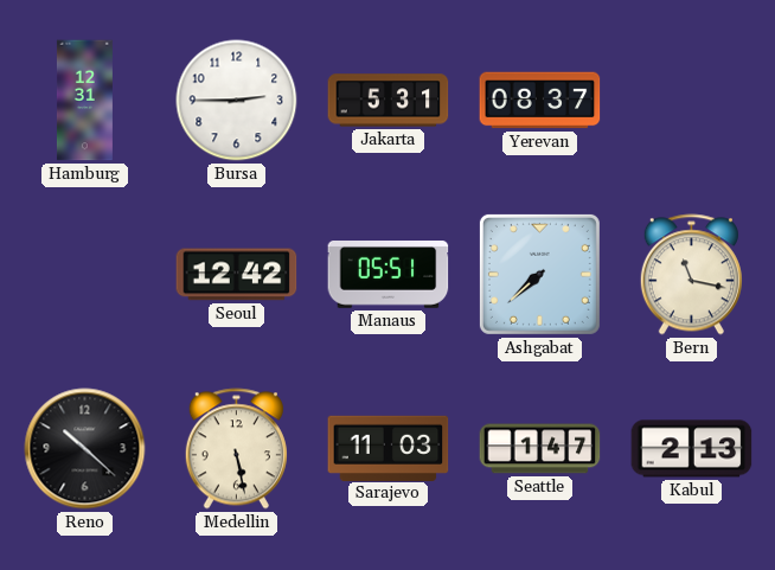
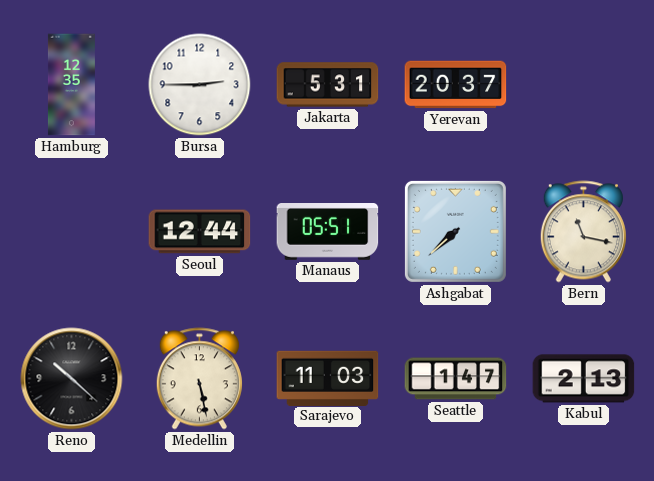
Hamburg: 12:31 -> 12:35
Yerevan: 08:37 -> 20:37
Seoul: 12:42 -> 12:44
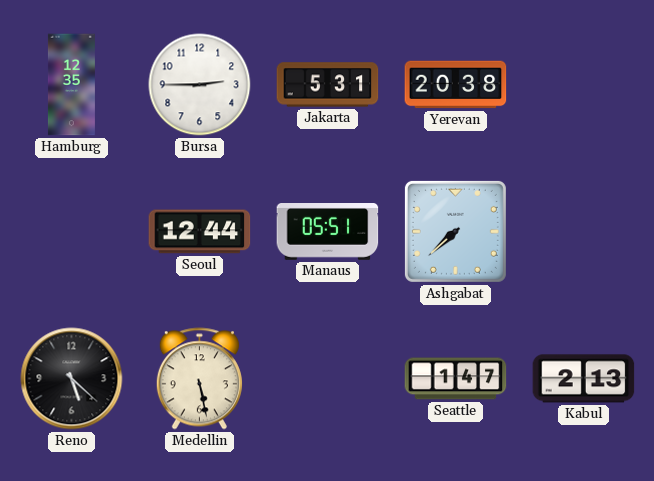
Yerevan: 20:37 -> 20:38
Bern: 11:17 -> none
Reno: 10:22 -> 5:22
Sarajevo: 11:03 -> none
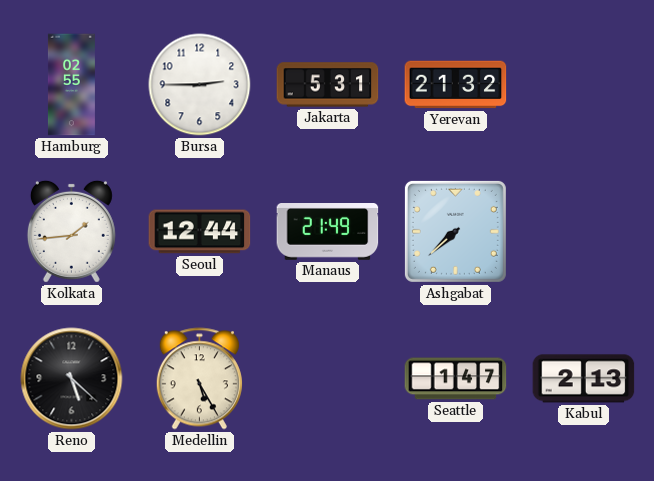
Hamburg: 12:35 -> 02:55
Yerevan: 20:38 -> 21:32
Kolkata: none -> 1:44
Manaus: 05:51 -> 21:49
Medellin: 5:28 -> 5:25
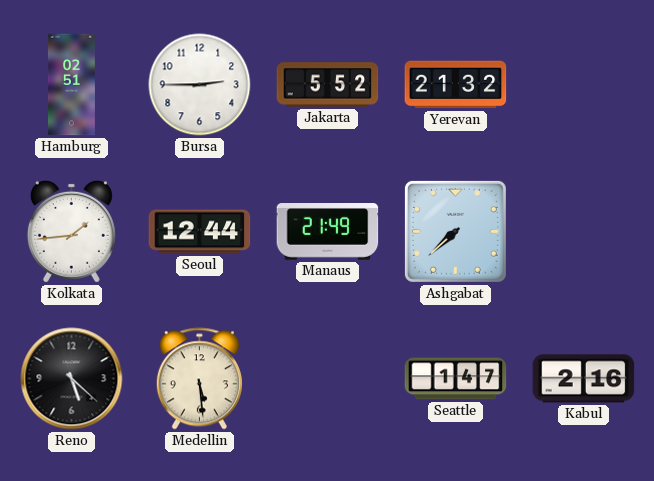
Hamburg: 02:55 -> 02:51
Jakarta: 5:31 -> 5:52
Medellin: 5:25 -> 5:29
Kabul: 2:13 -> 2:16
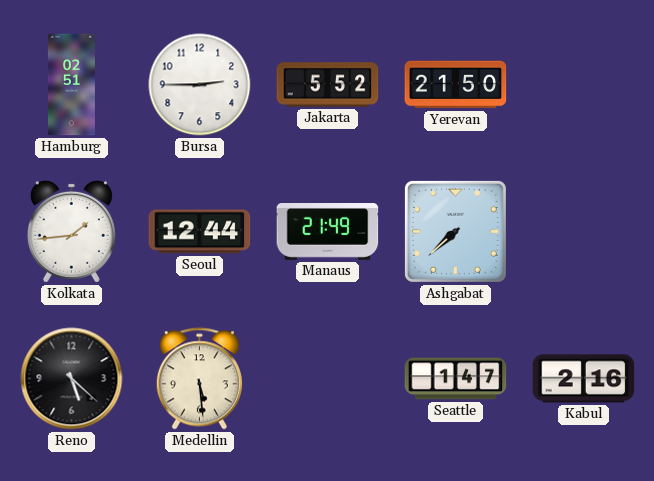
Yerevan: 21:32 -> 21:50
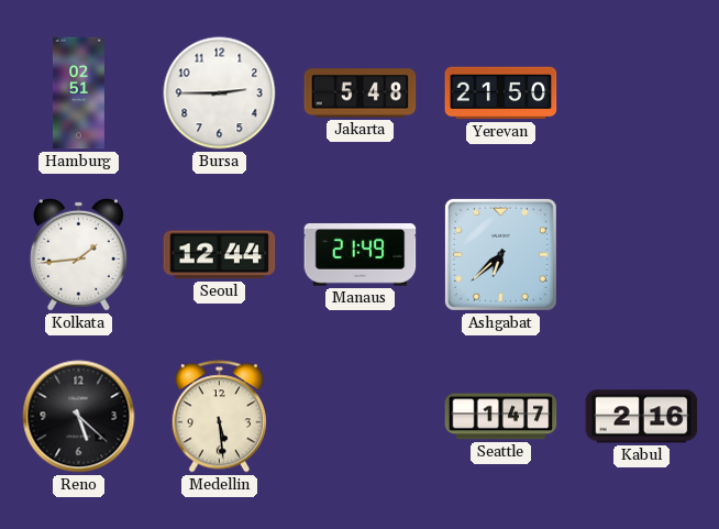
Jakarta: 5:52 -> 5:48
Ashgabat: 7:38 -> 6:38
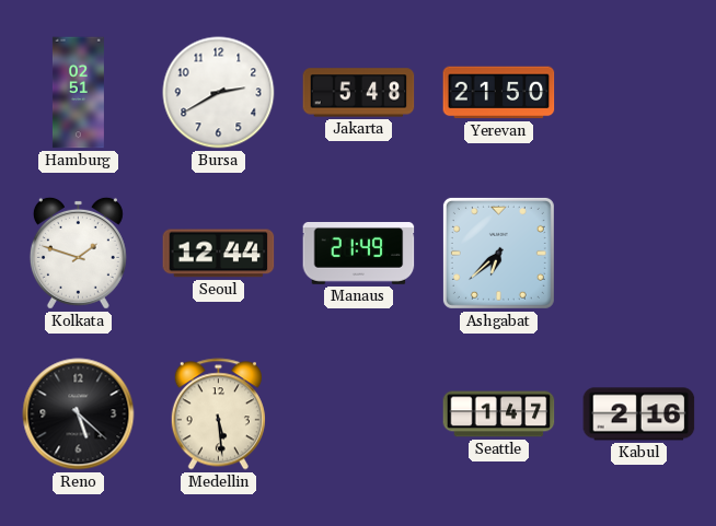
Bursa: 2:45 -> 2:40
Kolkata: 1:44 -> 1:48
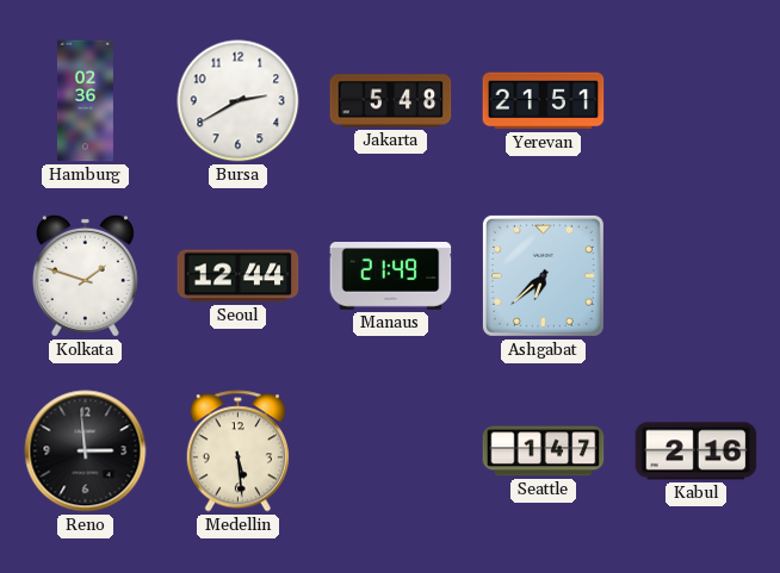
Hamburg: 02:51 -> 02:36
Yerevan: 21:50 -> 21:51
Reno: 5:22 -> 2:59
